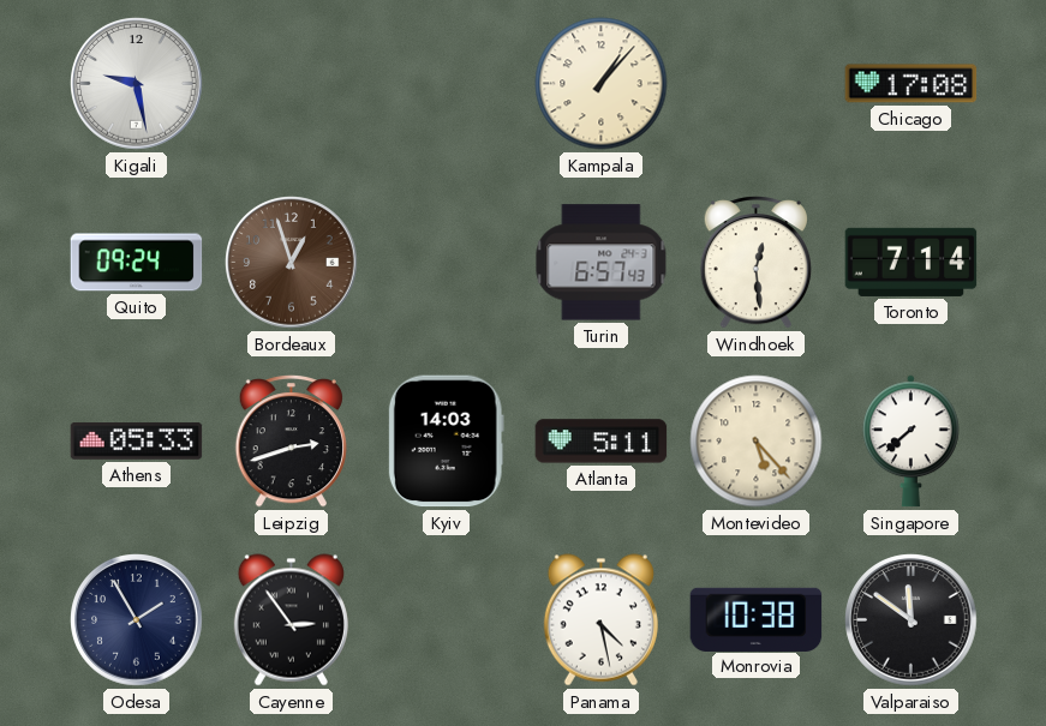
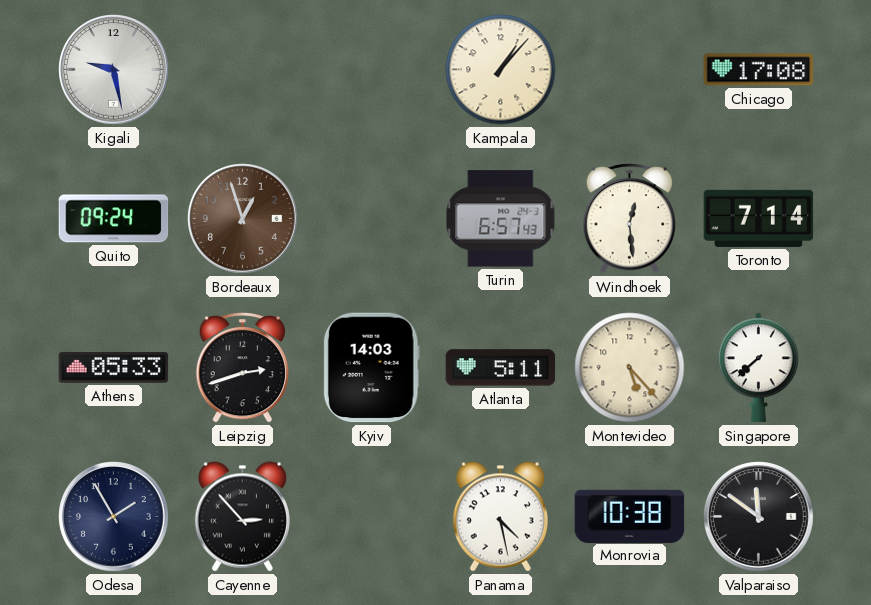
Cayenne: 2:54 -> 2:53
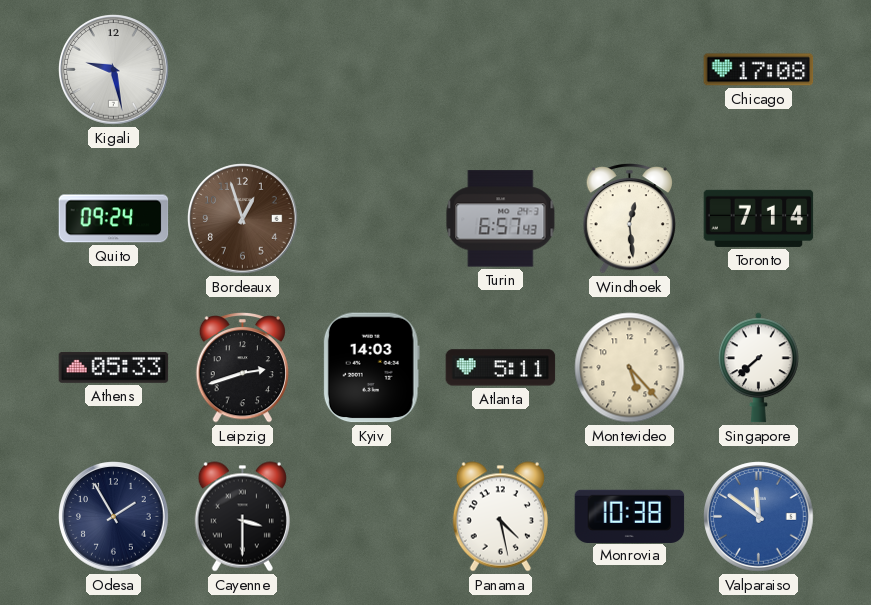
Kampala: 1:07 -> none
Cayenne: 2:53 -> 3:30
Valparaiso dial: black -> blue
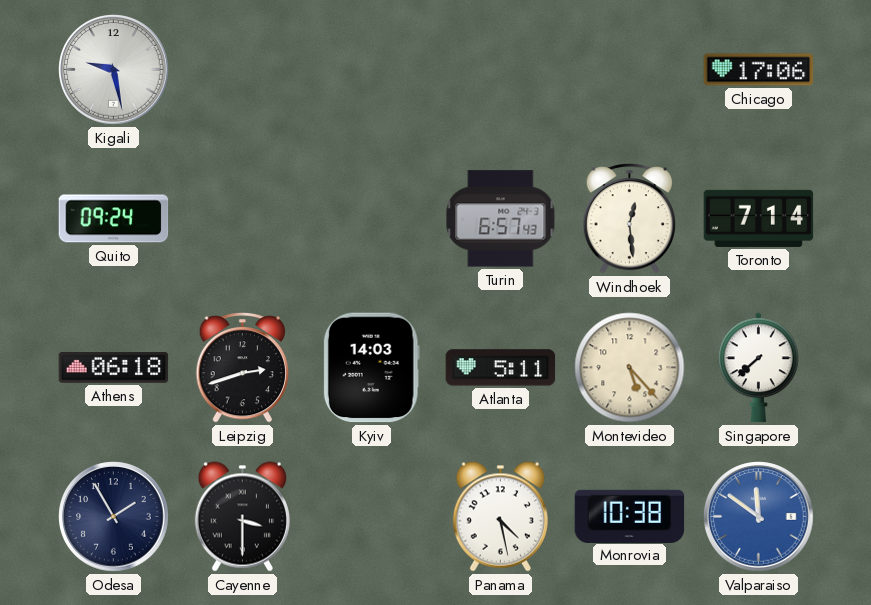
Chicago: 17:08 -> 17:06
Bordeaux: 12:57 -> none
Athens: 05:33 -> 06:18
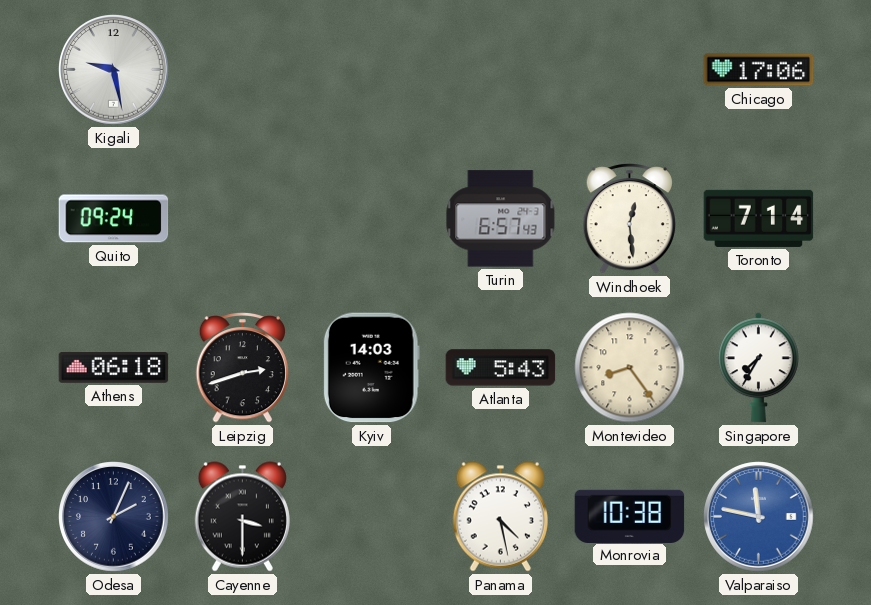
Atlanta: 5:11 -> 5:43
Montevideo: 5:23 -> 8:24
Singapore: 7:38 -> 7:35
Odesa: 1:55 -> 2:04
Valparaiso: 11:51 -> 11:47
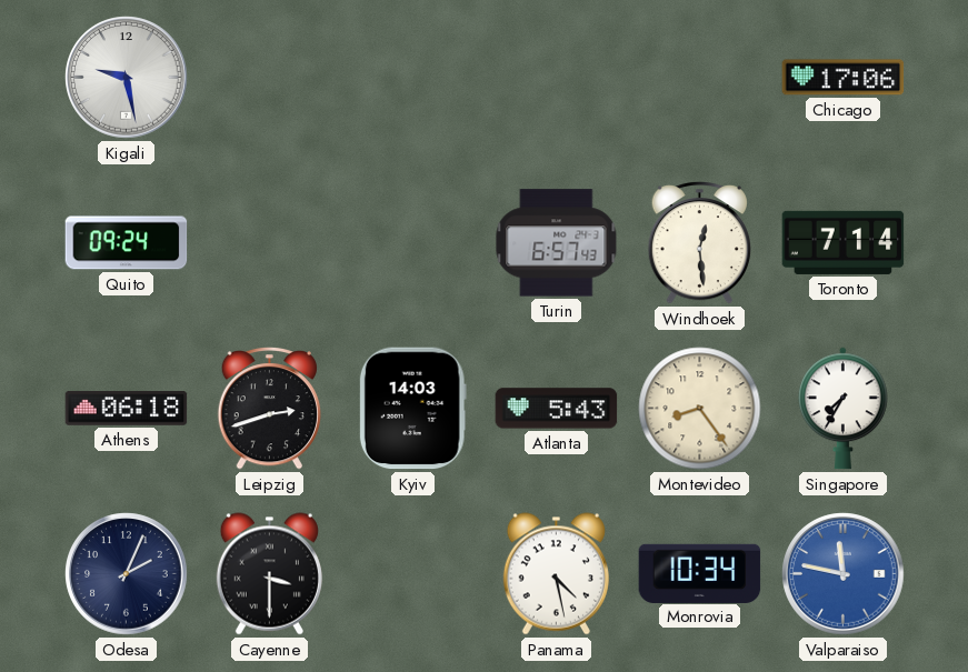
Monrovia: 10:38 -> 10:34
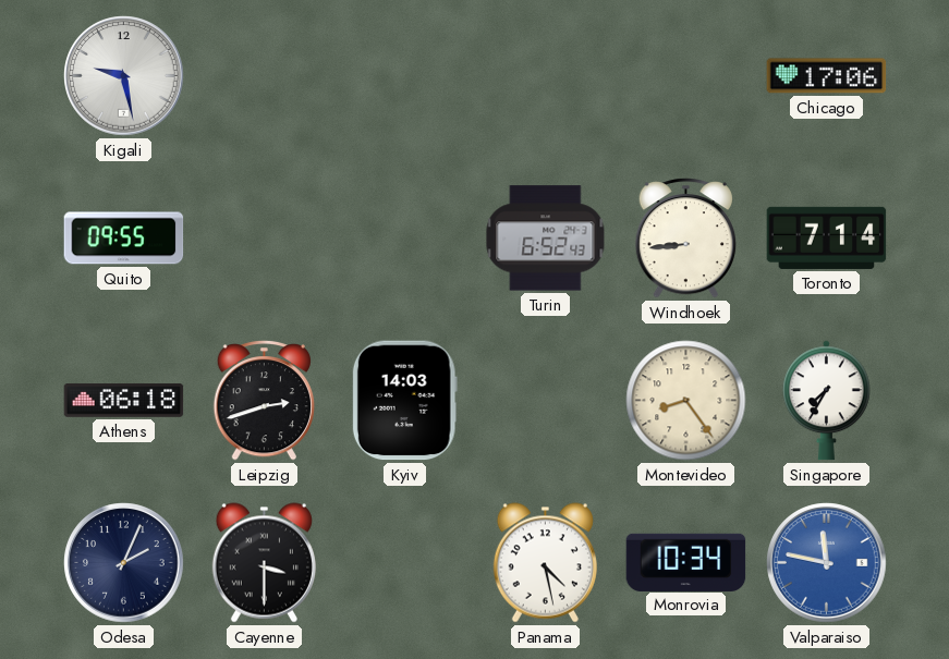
Quito: 09:24 -> 09:55
Turin: 6:57 -> 6:52
Windhoek: 12:29 -> 8:44
Atlanta: 5:43 -> none
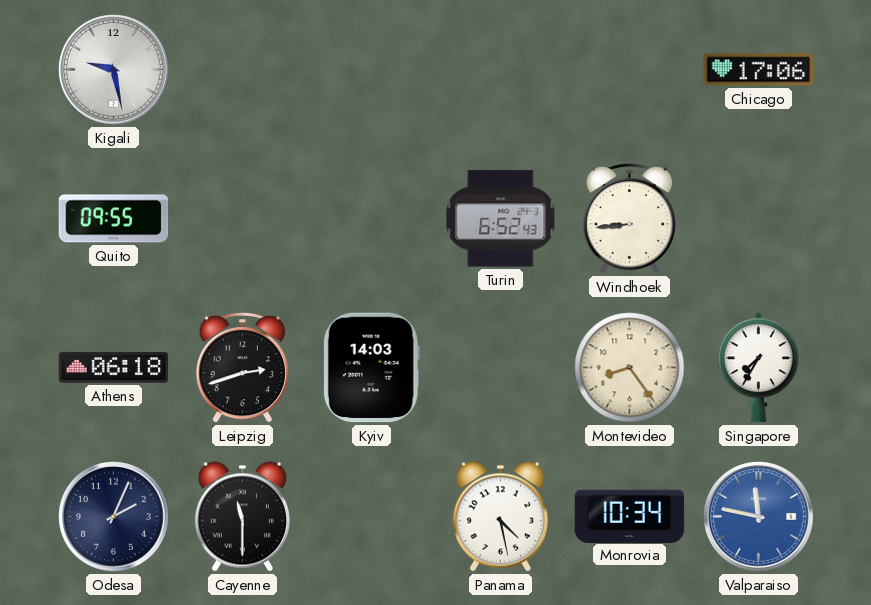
Toronto: 7:14 -> none
Cayenne: 3:30 -> 11:30
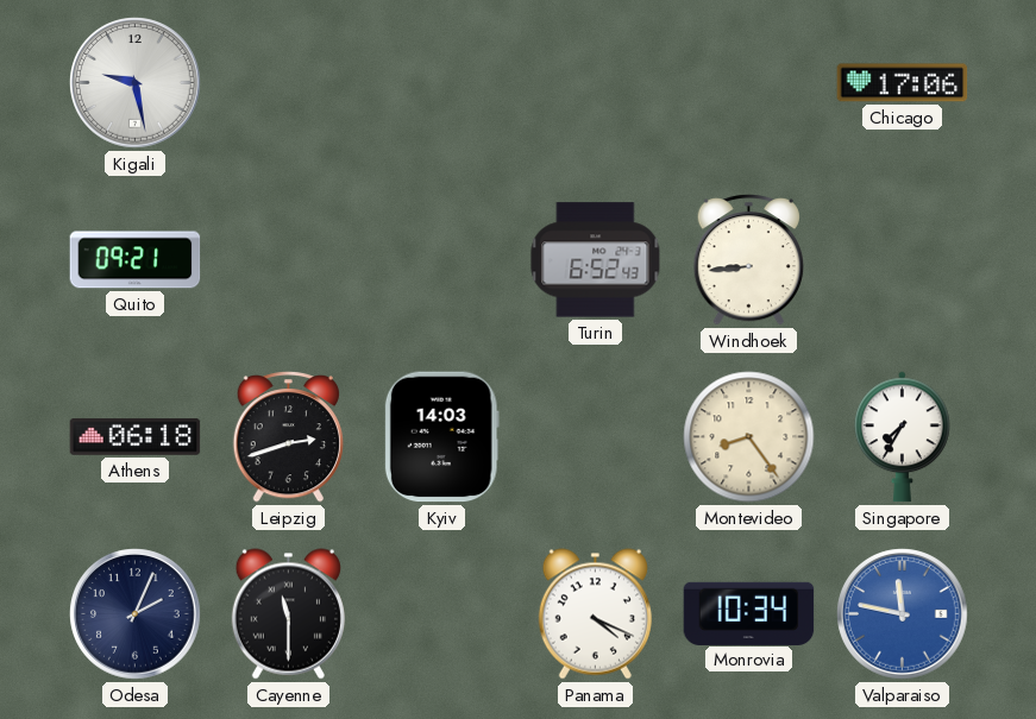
Quito: 09:55 -> 09:21
Panama: 4:28 -> 4:19
